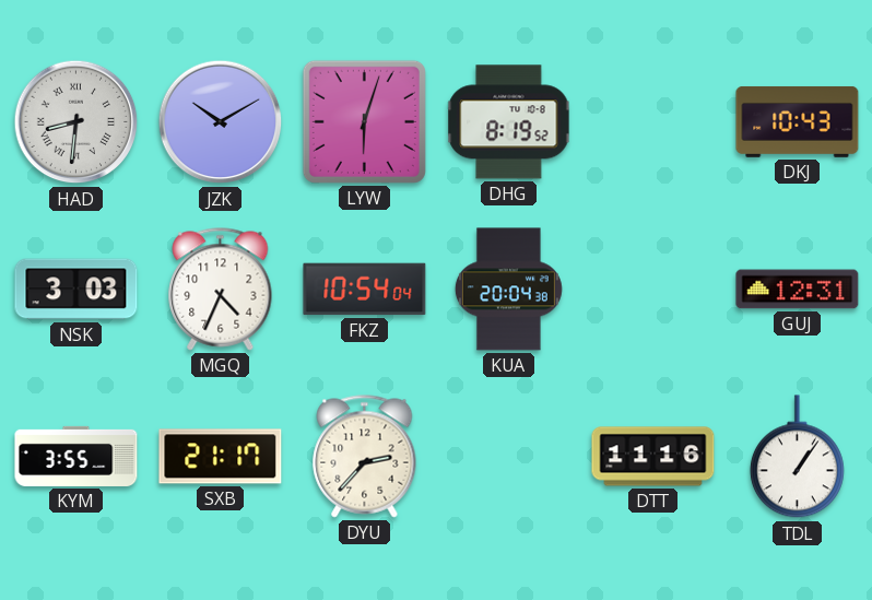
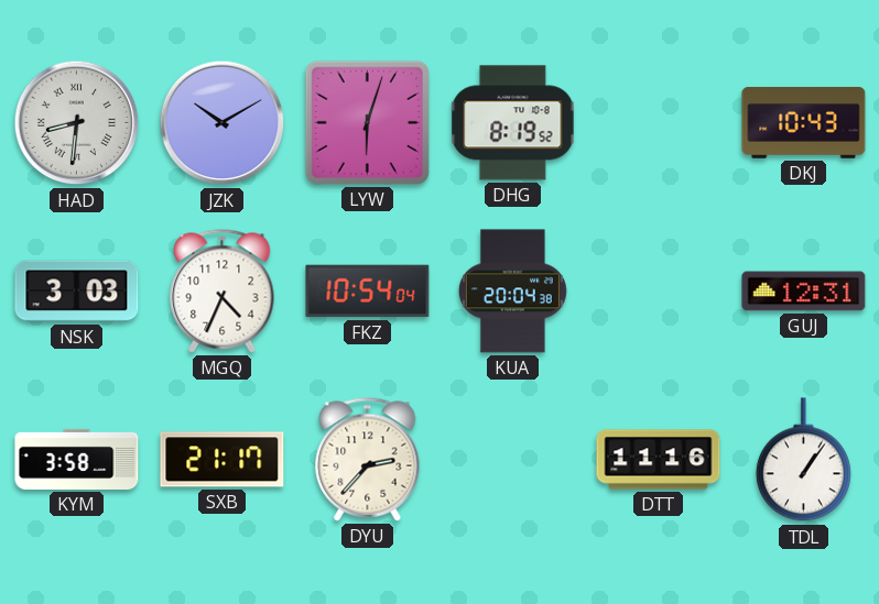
KYM: 3:55 -> 3:58
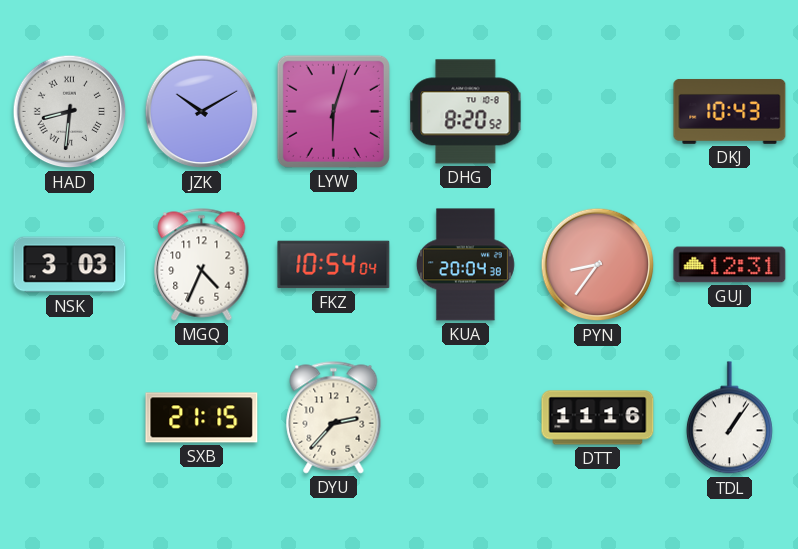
DHG: 8:19 -> 8:20
PYN: none -> 8:36
KYM: 3:58 -> none
SXB: 21:17 -> 21:15
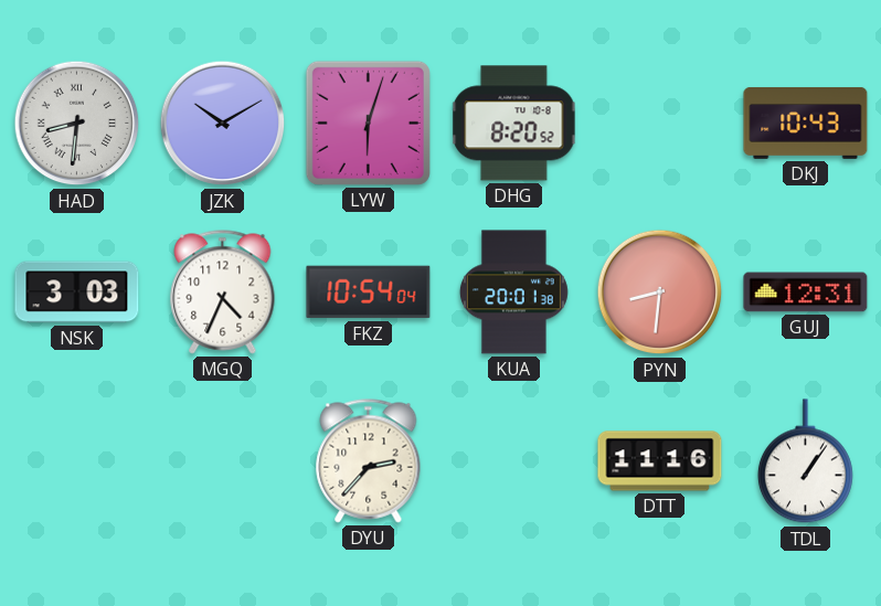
KUA: 20:04 -> 20:01
PYN: 8:36 -> 8:31
SXB: 21:15 -> none
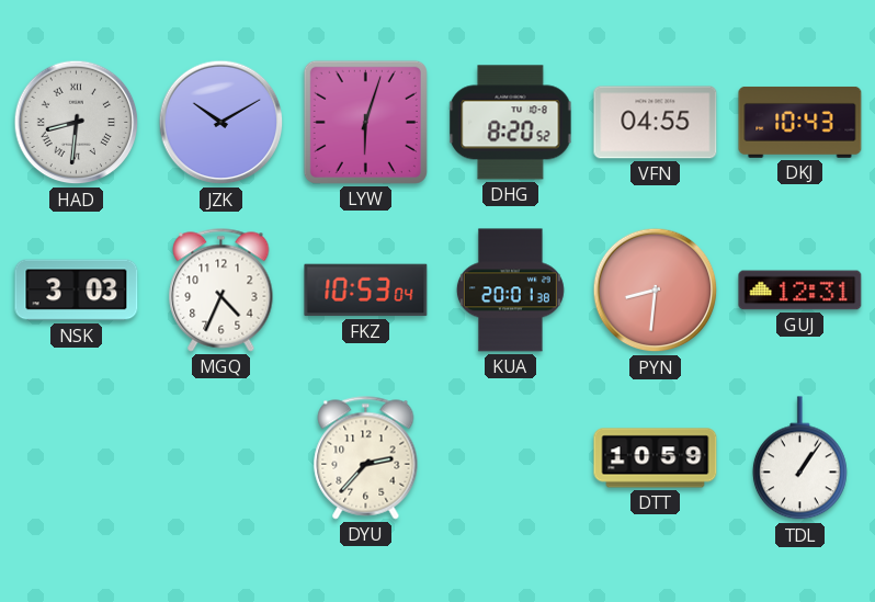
VFN: none -> 04:55
FKZ: 10:54 -> 10:53
DTT: 11:16 -> 10:59
